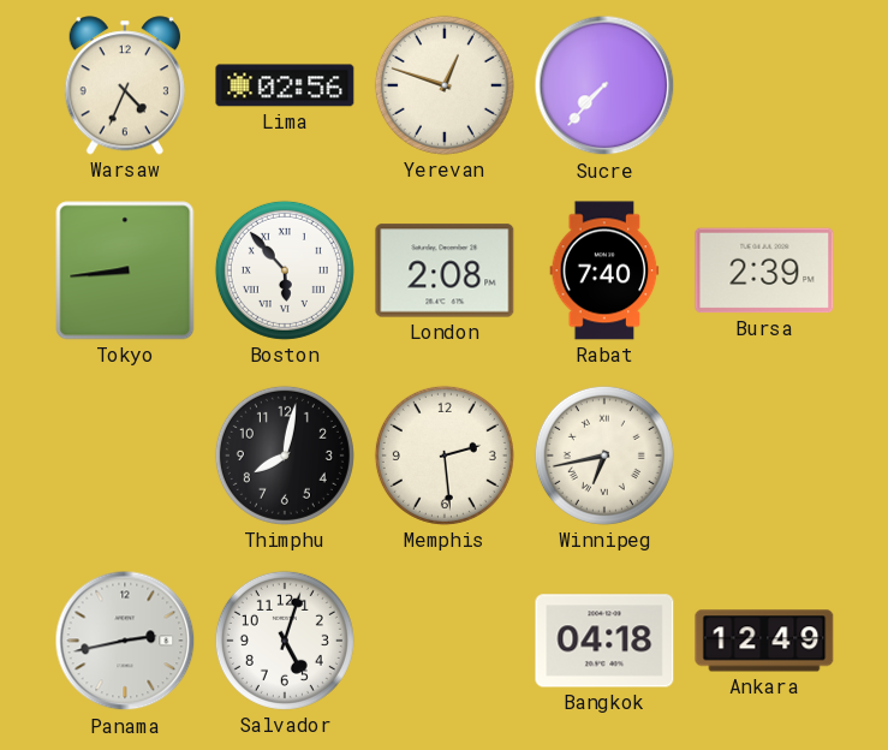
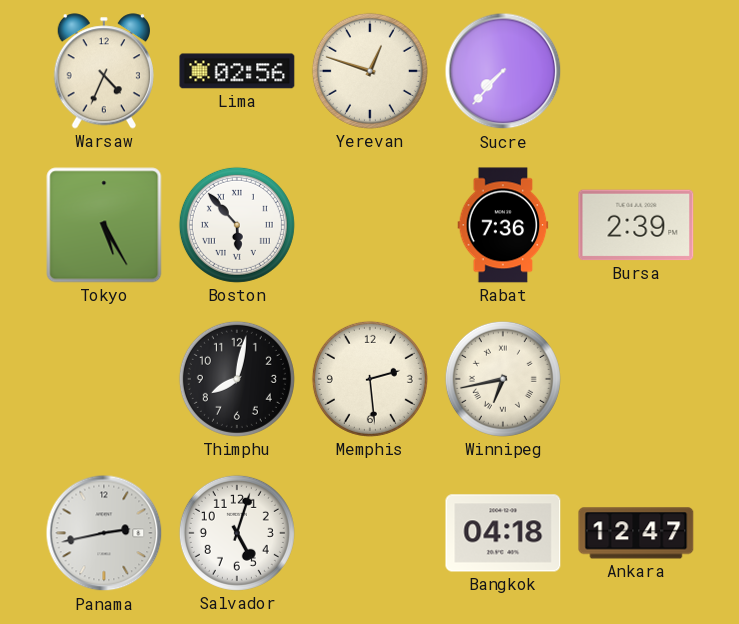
Tokyo: 8:44 -> 5:25
London: 2:08 -> none
Rabat: 7:40 -> 7:36
Ankara: 12:49 -> 12:47
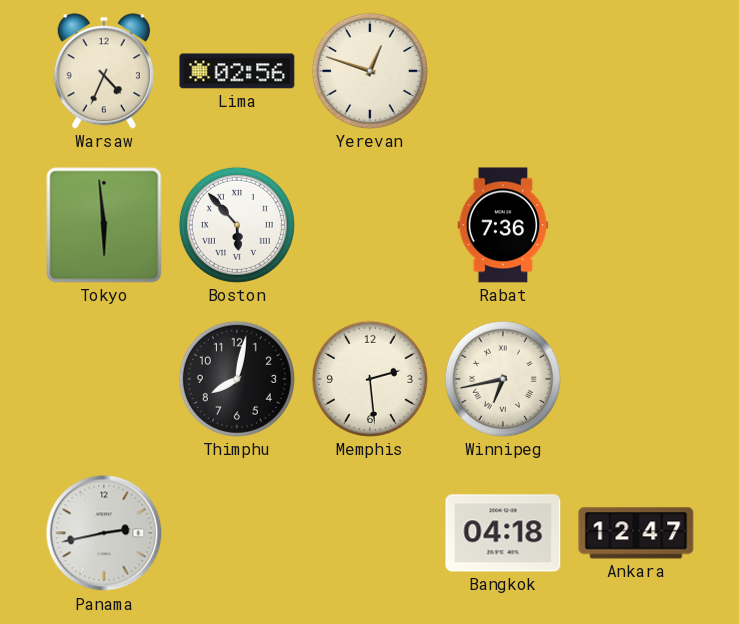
Sucre: 7:37 -> none
Tokyo: 5:25 -> 5:59
Bursa: 2:39 -> none
Salvador: 5:03 -> none
